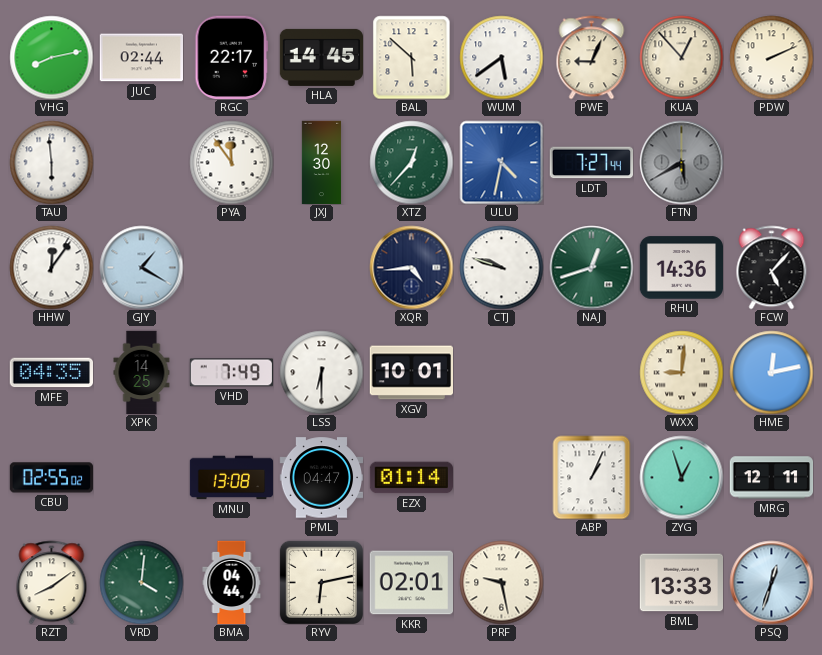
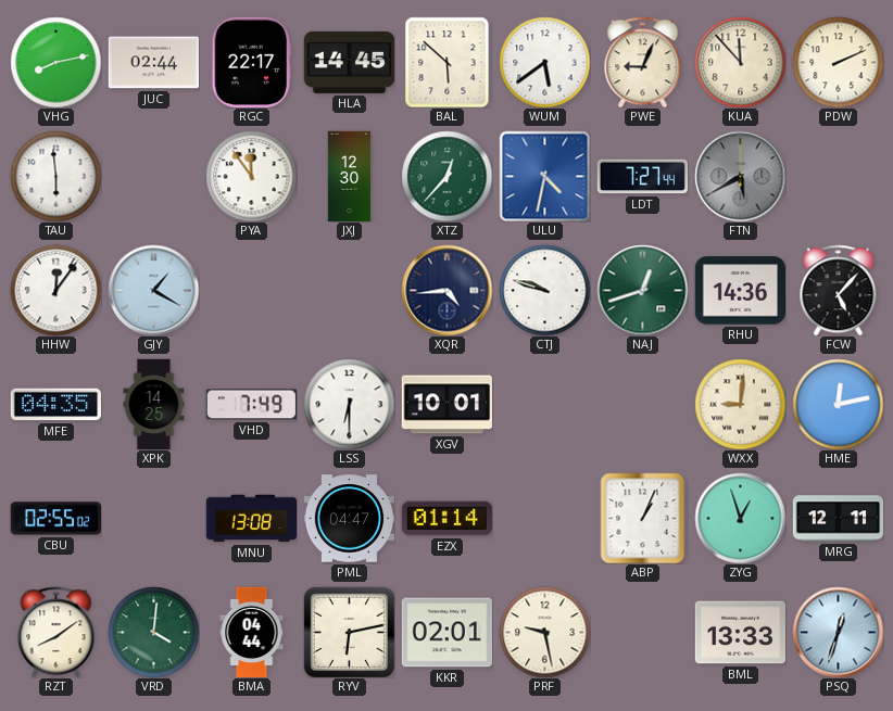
KUA: 12:53 -> 11:53
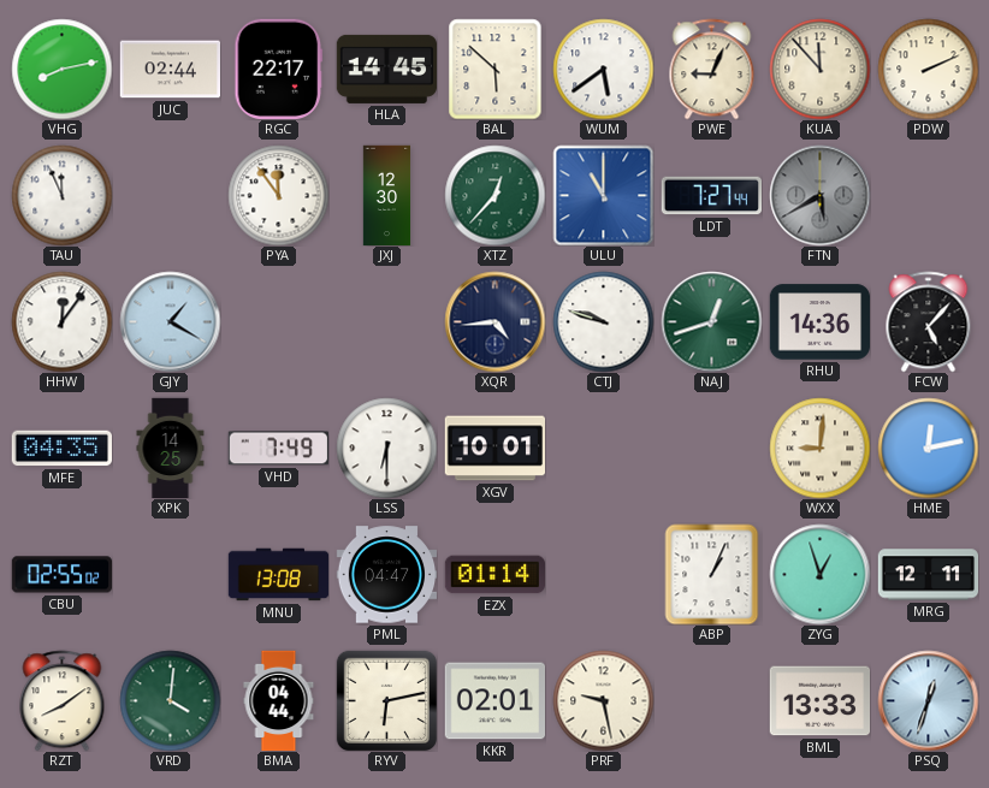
TAU: 5:59 -> 11:56
ULU: 4:32 -> 11:00
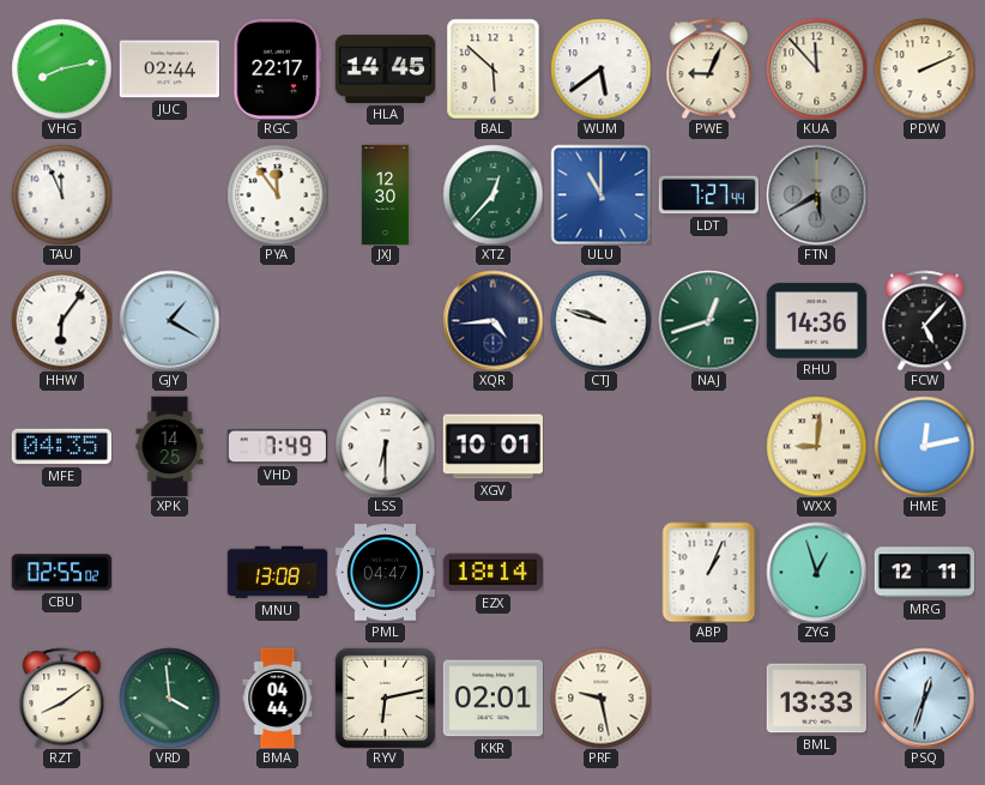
HHW: 12:06 -> 6:06
EZX: 01:14 -> 18:14
VRD: 4:01 -> 3:59
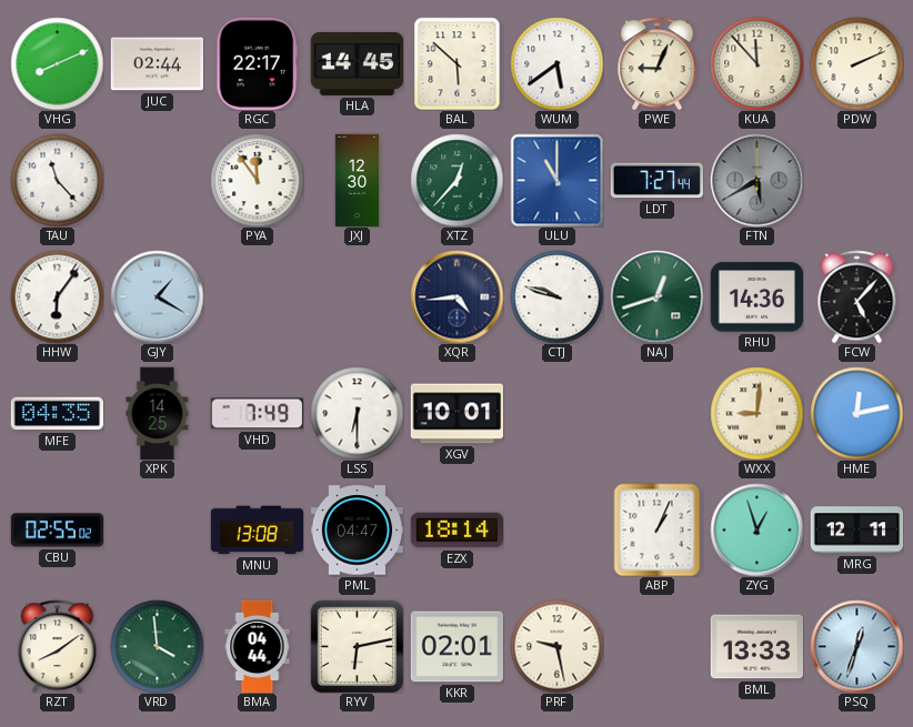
VHG: 8:13 -> 8:11
TAU: 11:56 -> 11:23
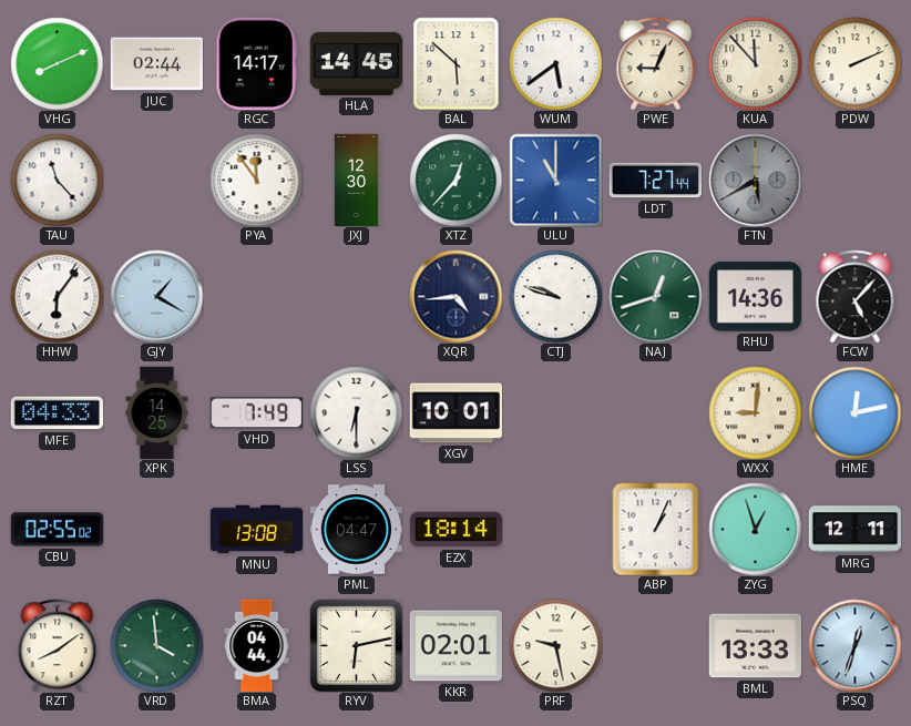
RGC: 22:17 -> 14:17
MFE: 04:35 -> 04:33
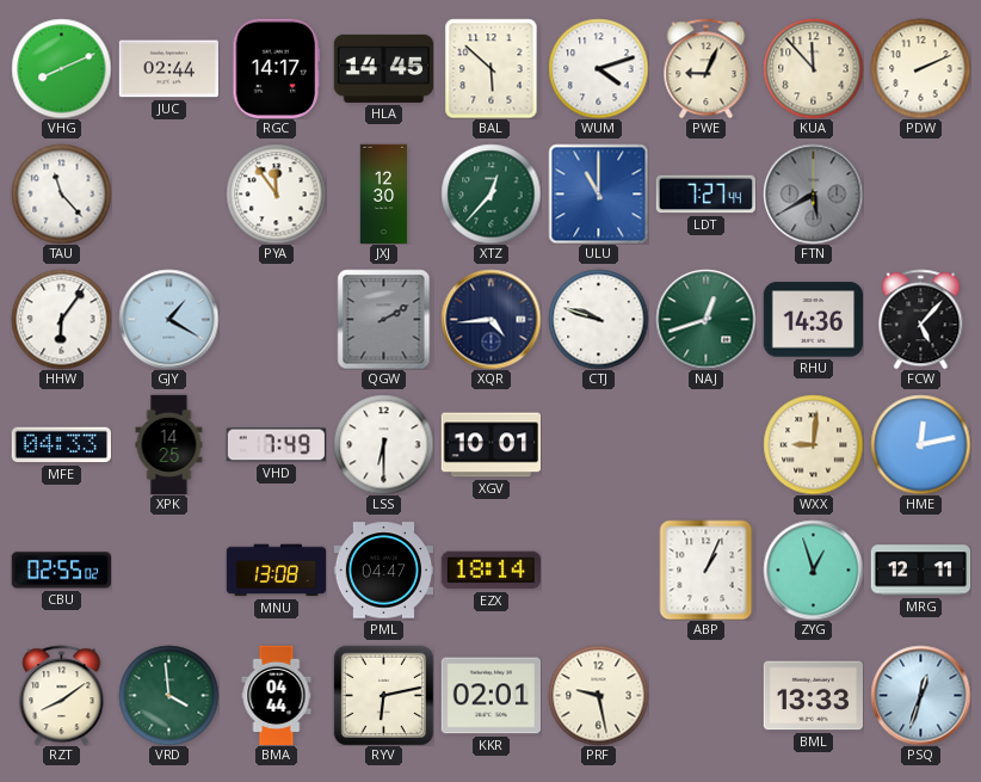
WUM: 5:39 -> 4:12
QGW: none -> 2:10
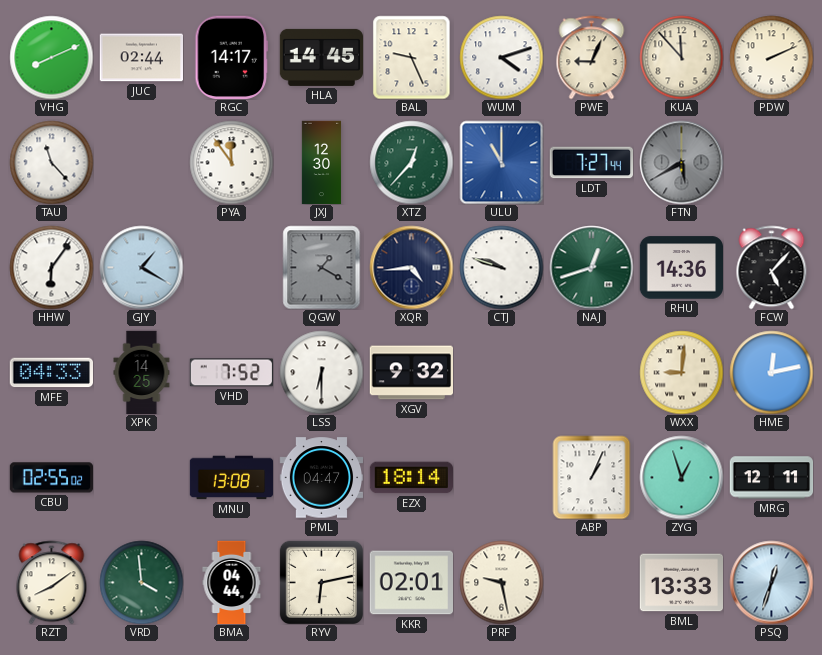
BAL: 5:52 -> 9:26
QGW: 2:10 -> 1:20
VHD: 7:49 -> 7:52
XGV: 10:01 -> 9:32
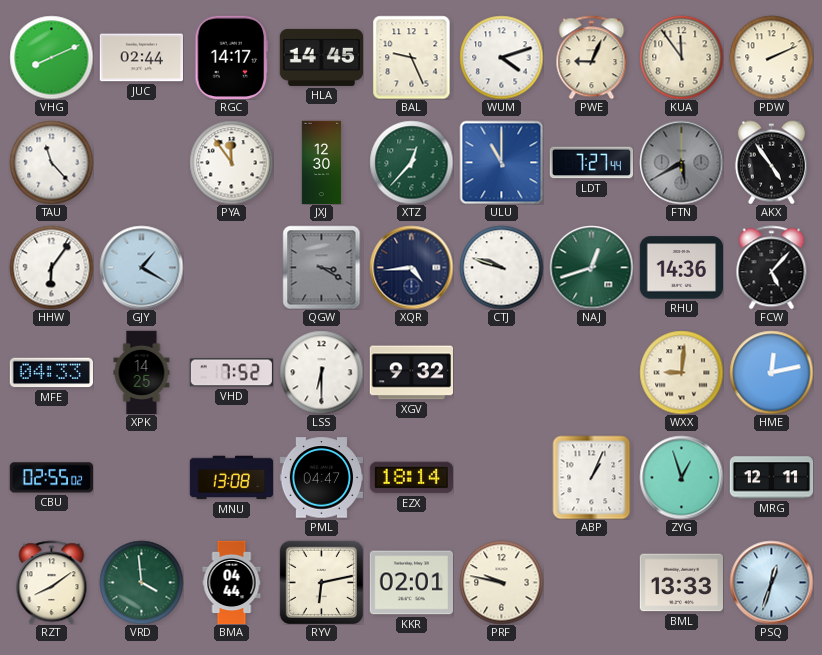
KUA: 11:53 -> 11:54
AKX: none -> 4:54
QGW: 1:20 -> 3:20
PRF: 9:28 -> 9:47
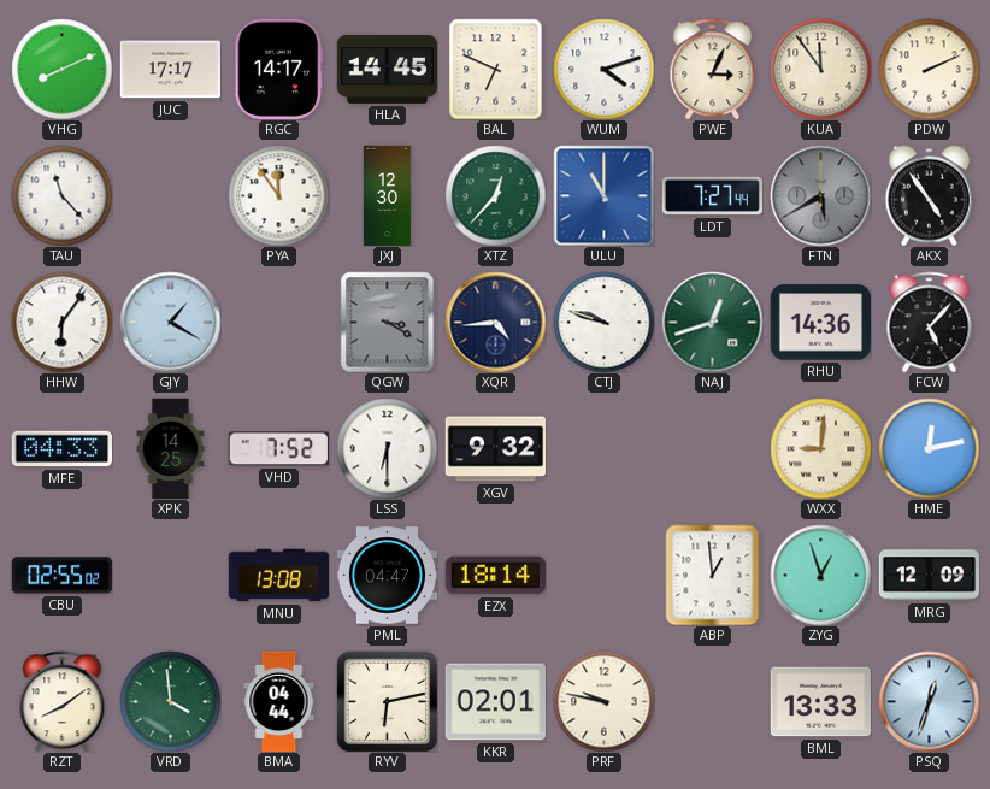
JUC: 02:44 -> 17:17
BAL: 9:26 -> 6:49
PWE: 9:04 -> 3:04
ABP: 1:04 -> 12:59
MRG: 12:11 -> 12:09
